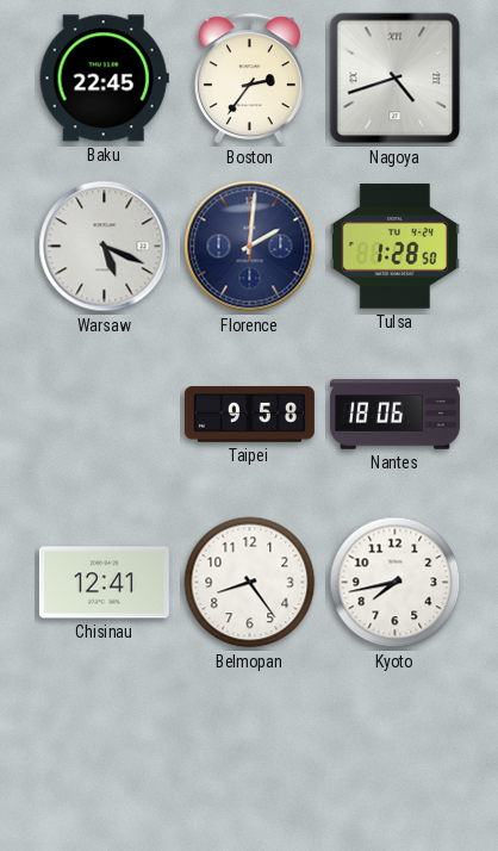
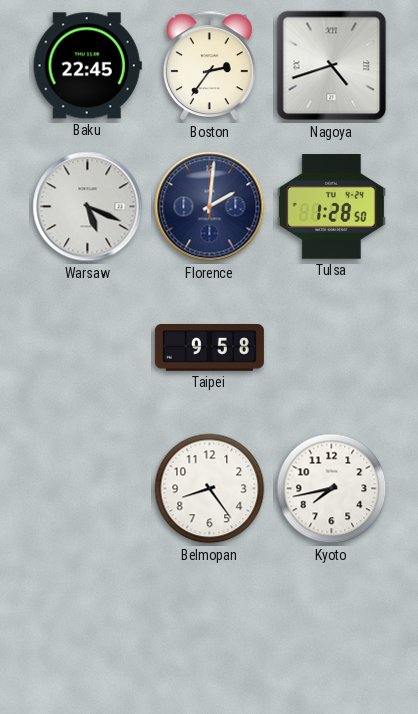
Nantes: 18:06 -> none
Chisinau: 12:41 -> none
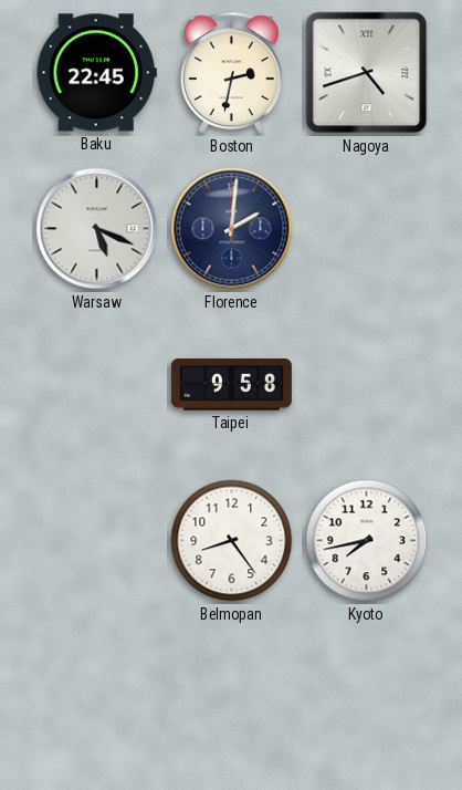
Boston: 2:36 -> 2:32
Tulsa: 1:28 -> none
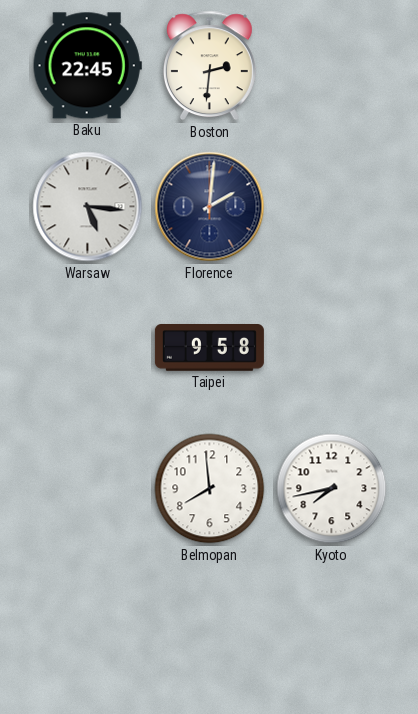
Boston: 2:32 -> 2:31
Nagoya: 4:42 -> none
Warsaw: 5:19 -> 5:16
Belmopan: 8:24 -> 7:59
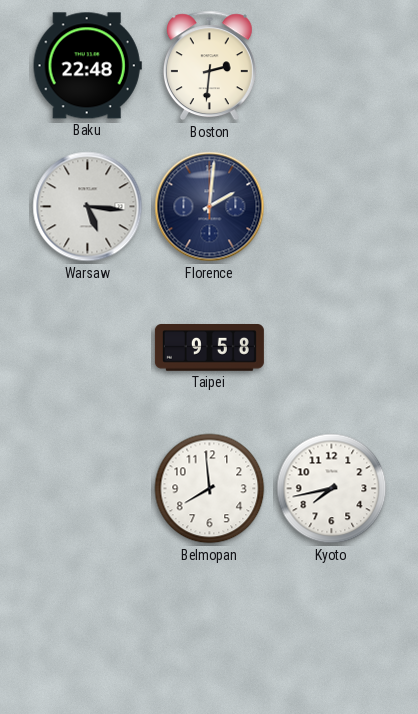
Baku: 22:45 -> 22:48
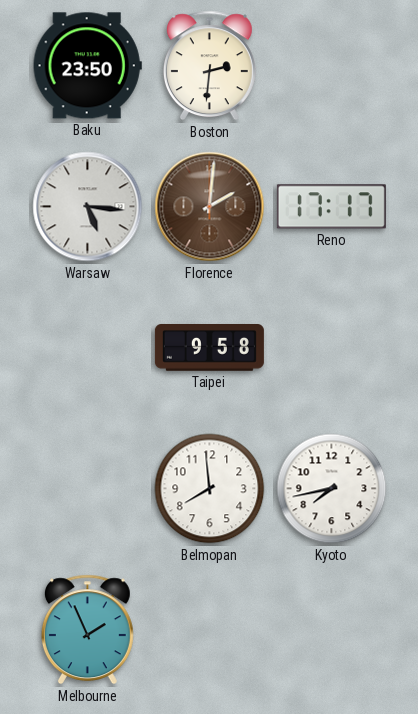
Baku: 22:48 -> 23:50
Florence dial: navy -> brown
Reno: none -> 17:17
Melbourne: none -> 1:56
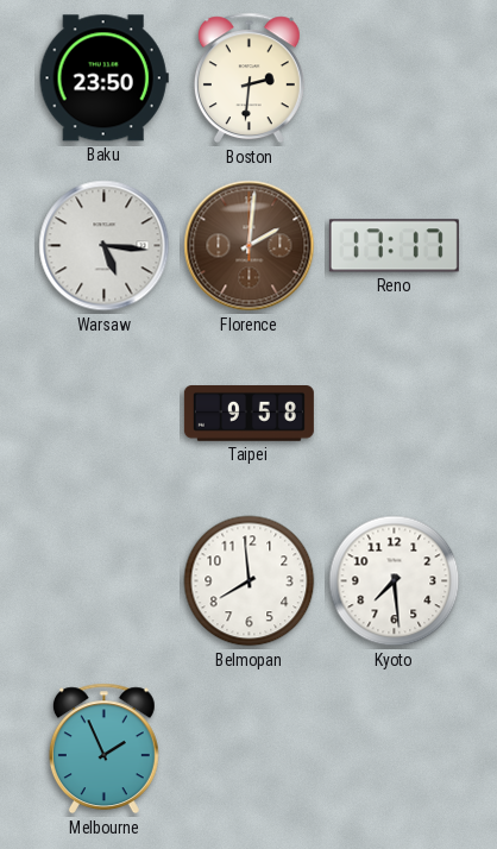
Kyoto: 7:43 -> 7:29
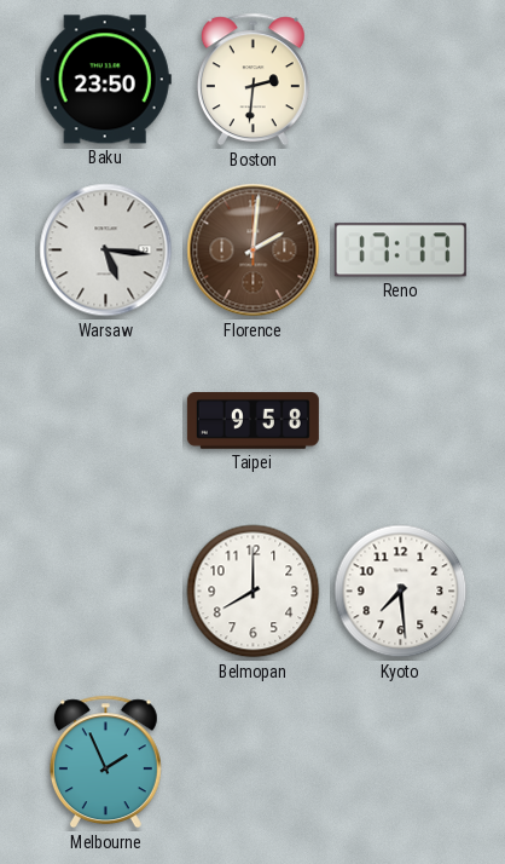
Belmopan: 7:59 -> 8:00
